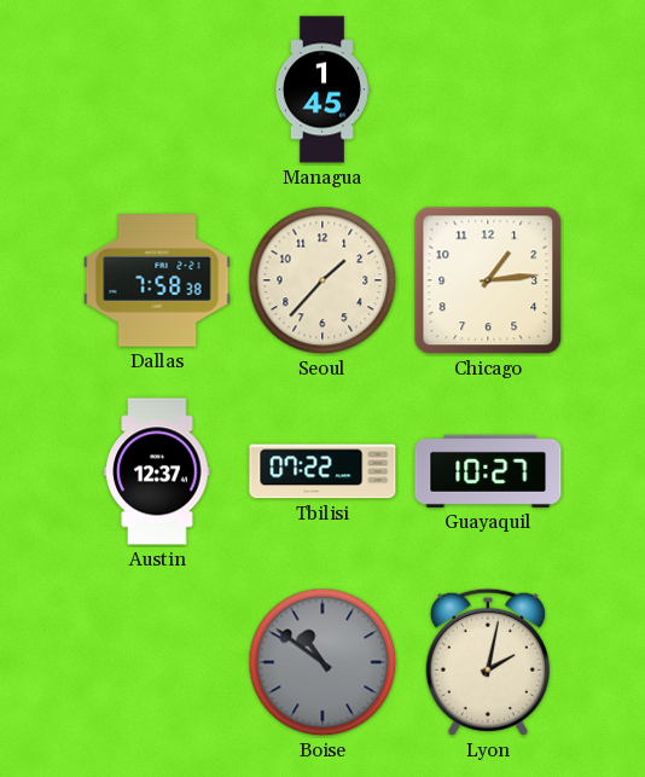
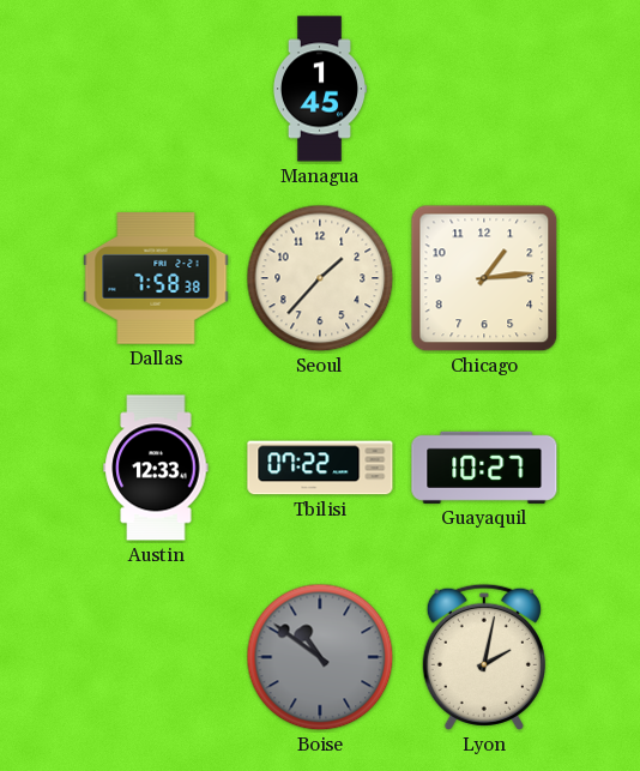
Austin: 12:37 -> 12:33
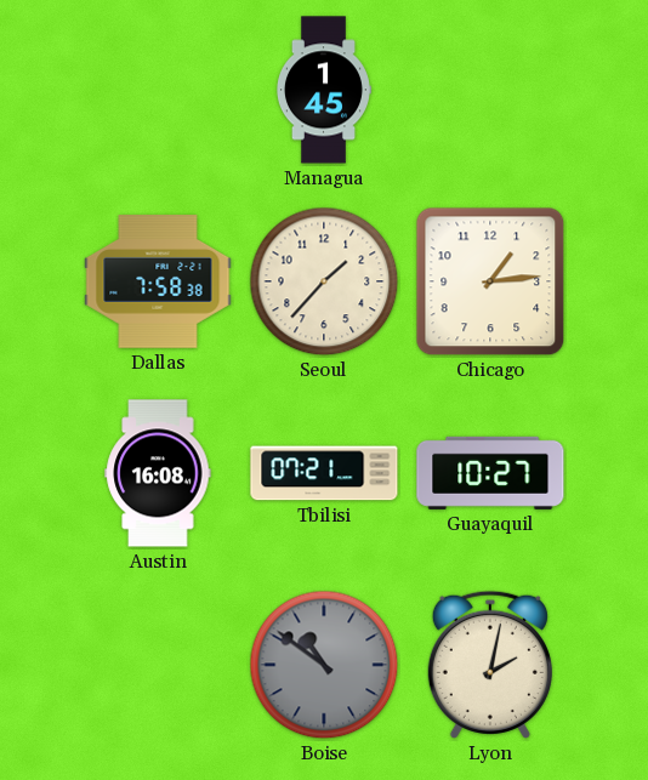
Austin: 12:33 -> 16:08
Tbilisi: 07:22 -> 07:21
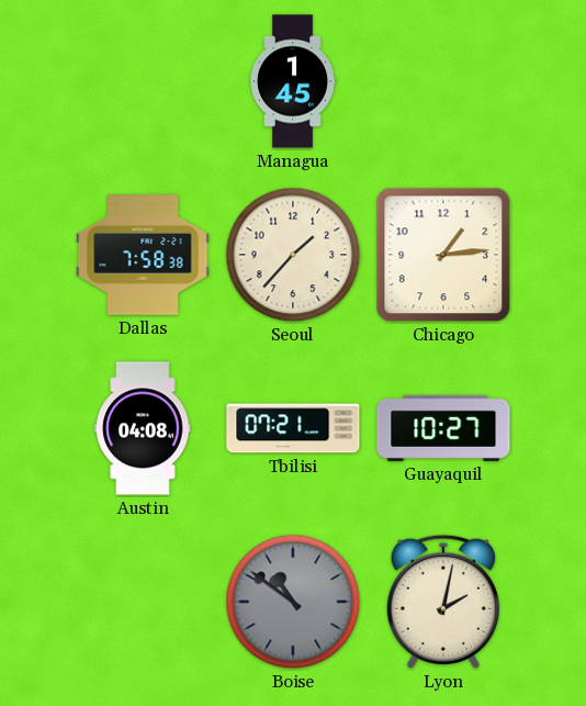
Austin: 16:08 -> 04:08
